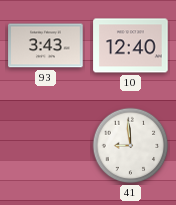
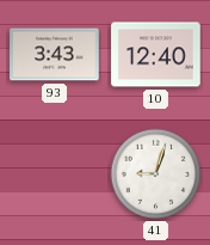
41: 8:59 -> 9:03
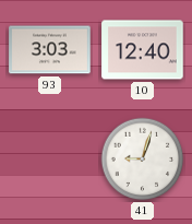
93: 3:43 -> 3:03
